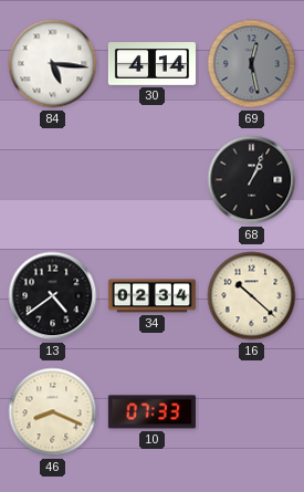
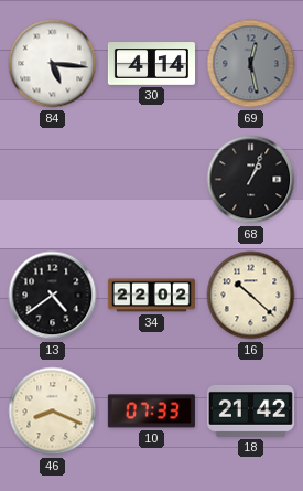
34: 02:34 -> 22:02
18: none -> 21:42
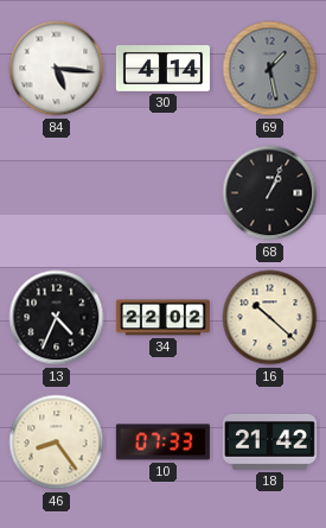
69: 12:28 -> 1:28
13: 4:39 -> 4:34
46: 8:19 -> 8:24
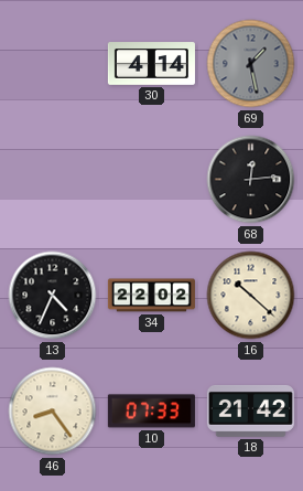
84: 5:16 -> none
68: 1:04 -> 12:14
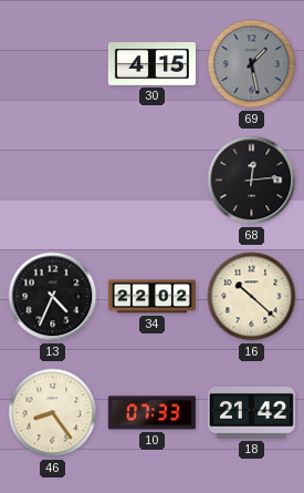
30: 4:14 -> 4:15
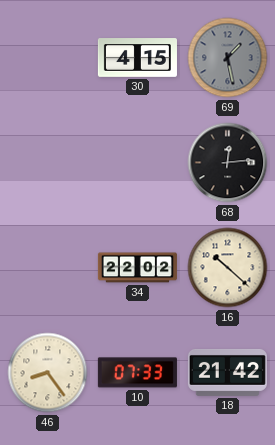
13: 4:34 -> none
